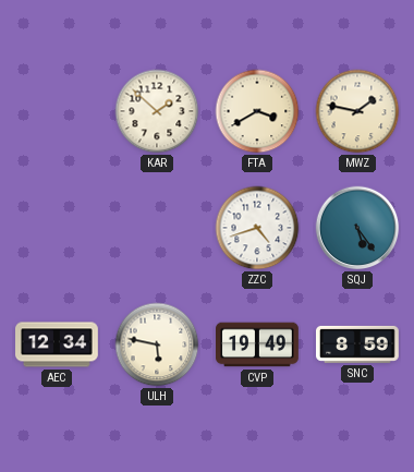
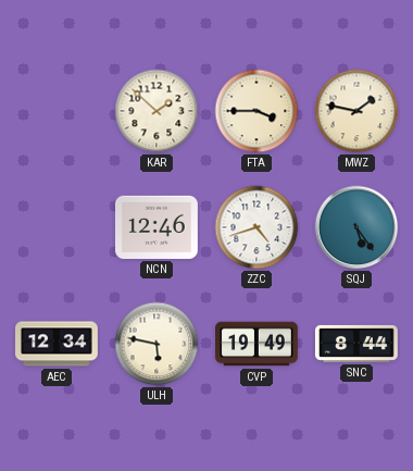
FTA: 3:40 -> 3:45
NCN: none -> 12:46
SNC: 8:59 -> 8:44
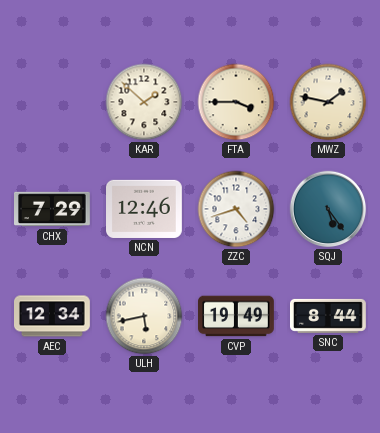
CHX: none -> 7:29
ULH: 5:47 -> 5:43
